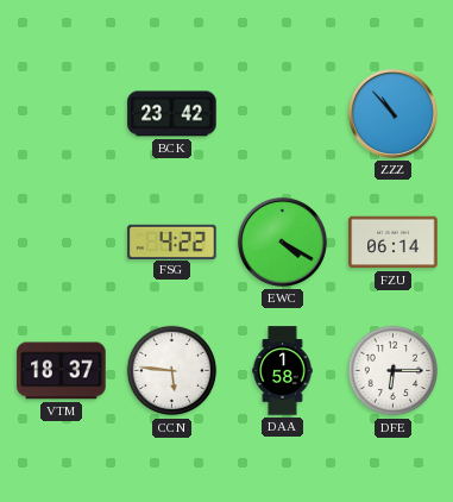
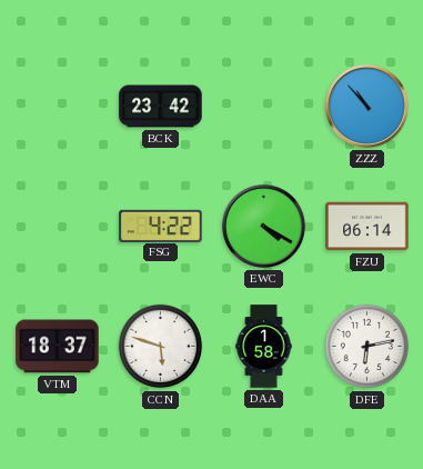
CCN: 5:46 -> 5:48
DFE: 6:15 -> 6:13
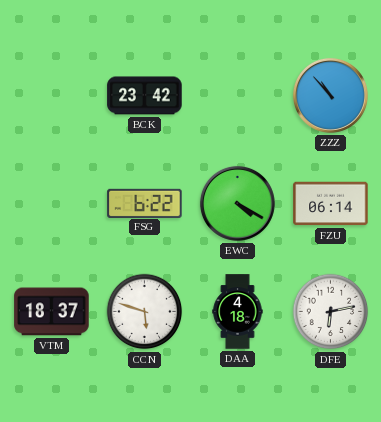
FSG: 4:22 -> 6:22
DAA: 1:58 -> 4:18
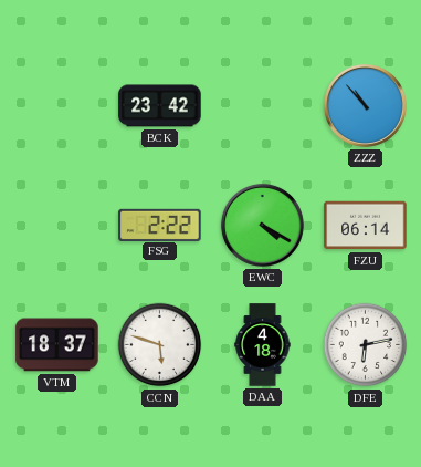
FSG: 6:22 -> 2:22
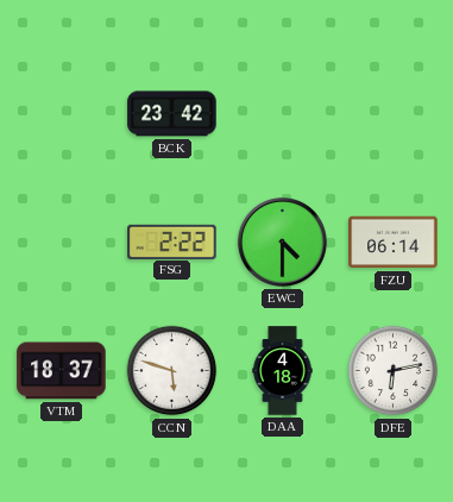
ZZZ: 10:53 -> none
EWC: 4:20 -> 4:30
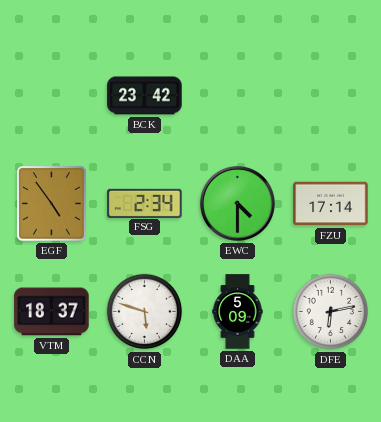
EGF: none -> 4:54
FSG: 2:22 -> 2:34
FZU: 06:14 -> 17:14
DAA: 4:18 -> 5:09
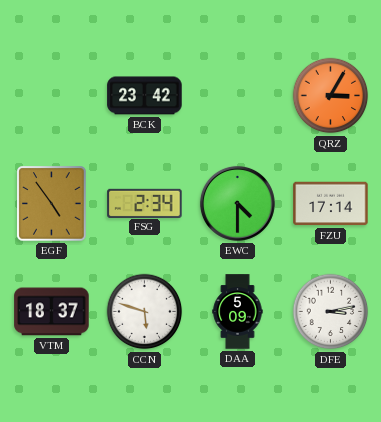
QRZ: none -> 3:05
DFE: 6:13 -> 3:13
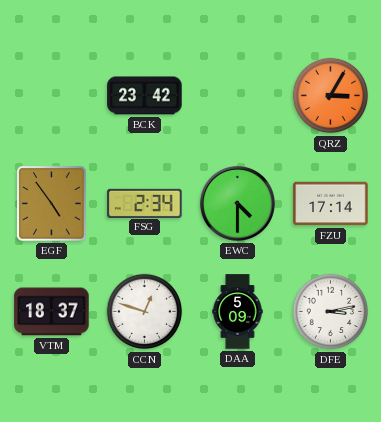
CCN: 5:48 -> 12:48
